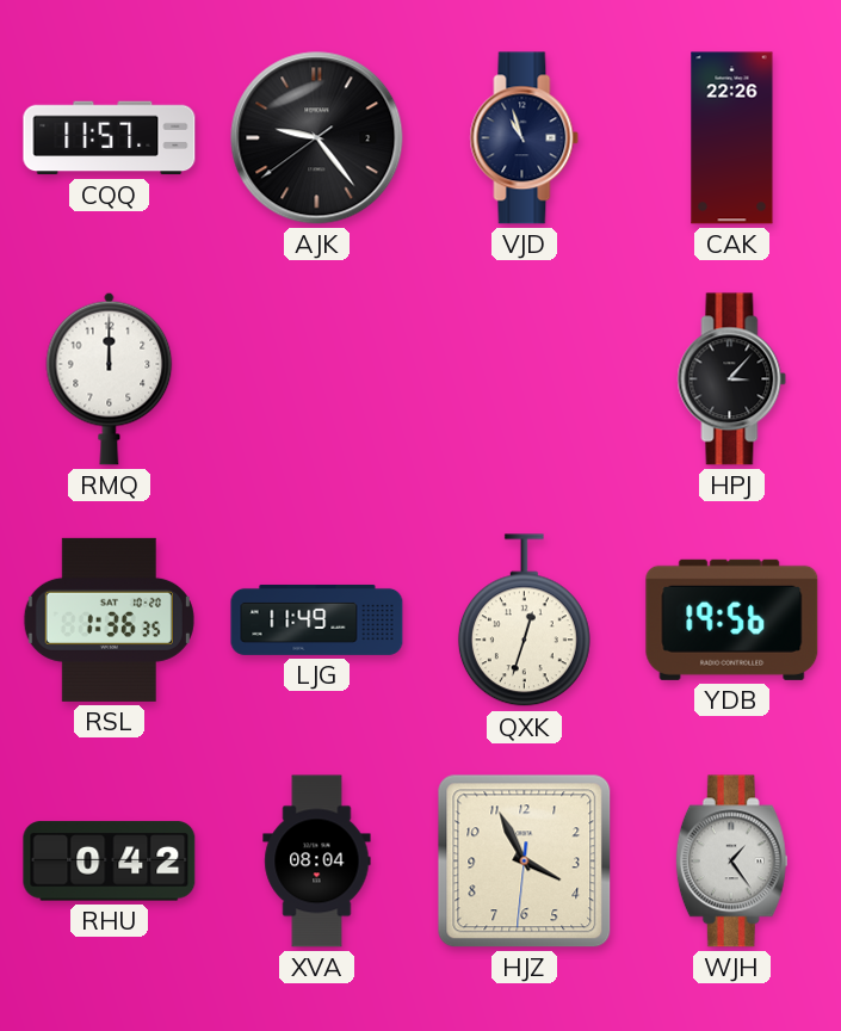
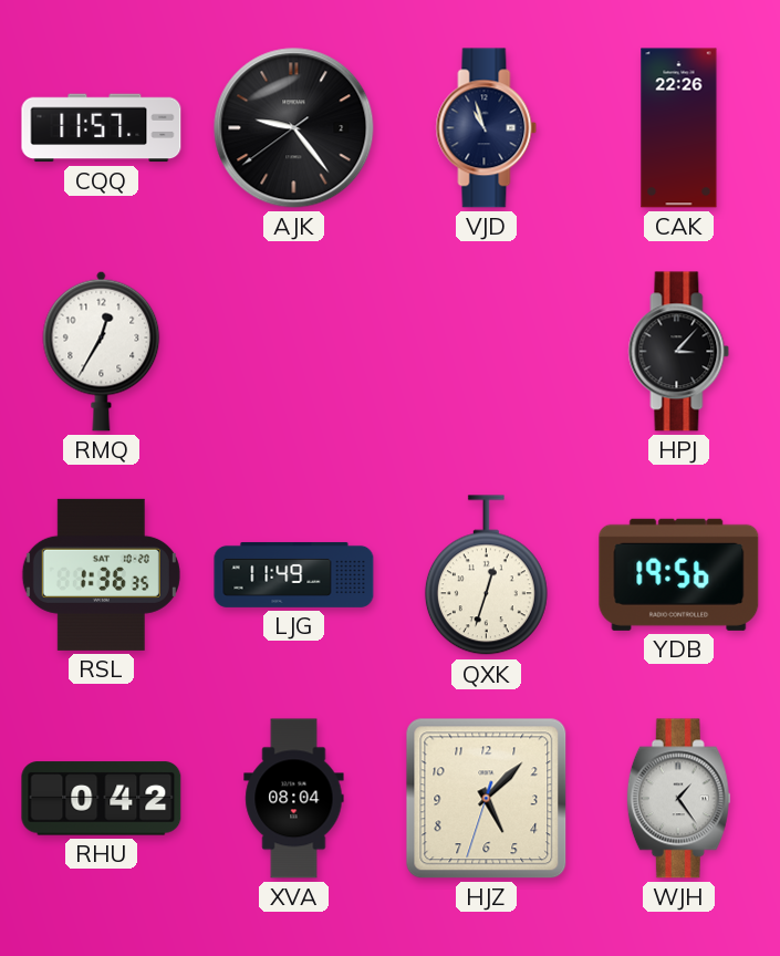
RMQ: 12:00 -> 12:35
HJZ: 3:55 -> 5:07
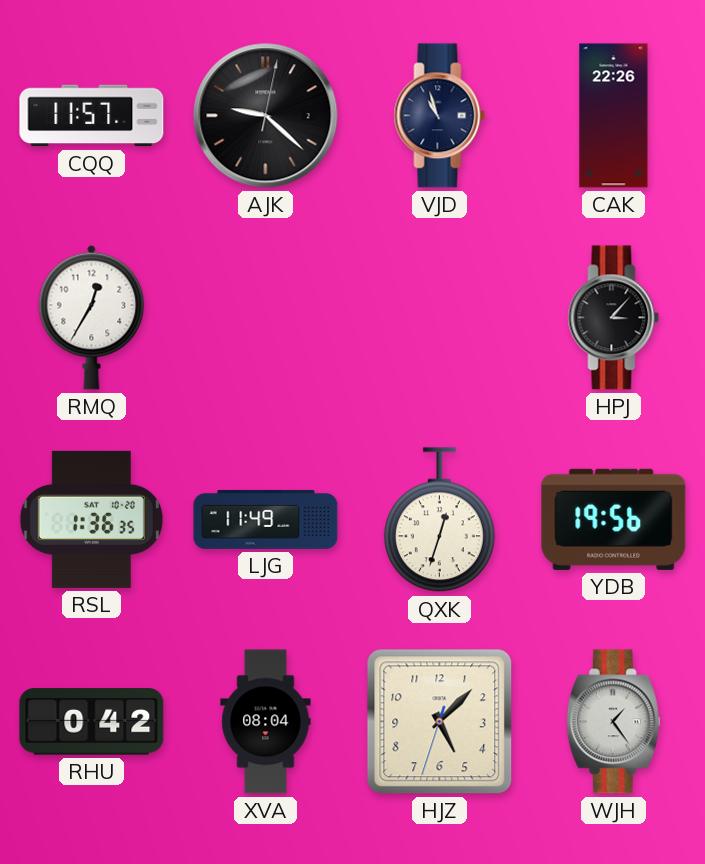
AJK: 9:23 -> 9:22
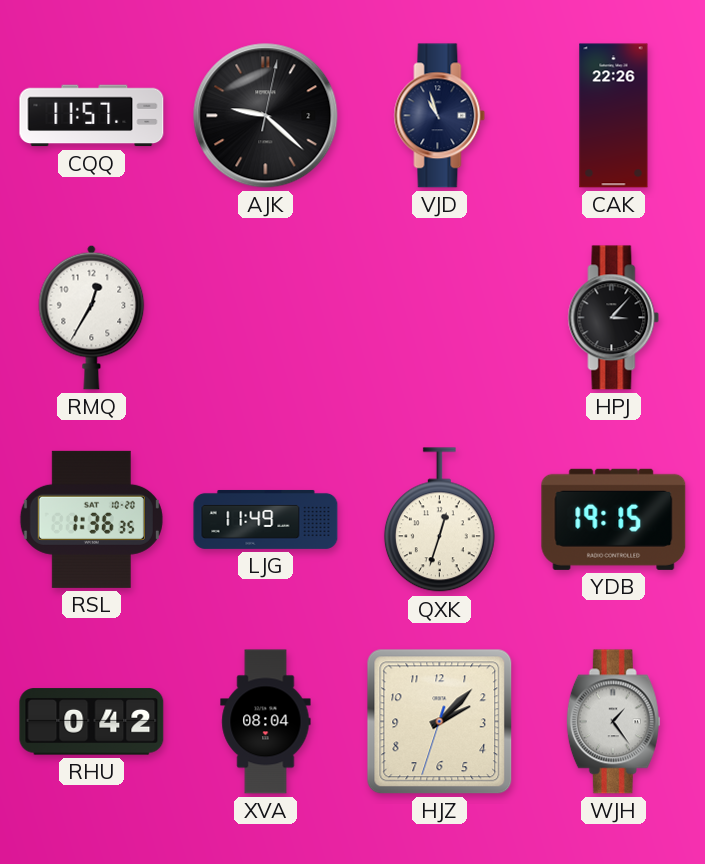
YDB: 19:56 -> 19:15
HJZ: 5:07 -> 2:07
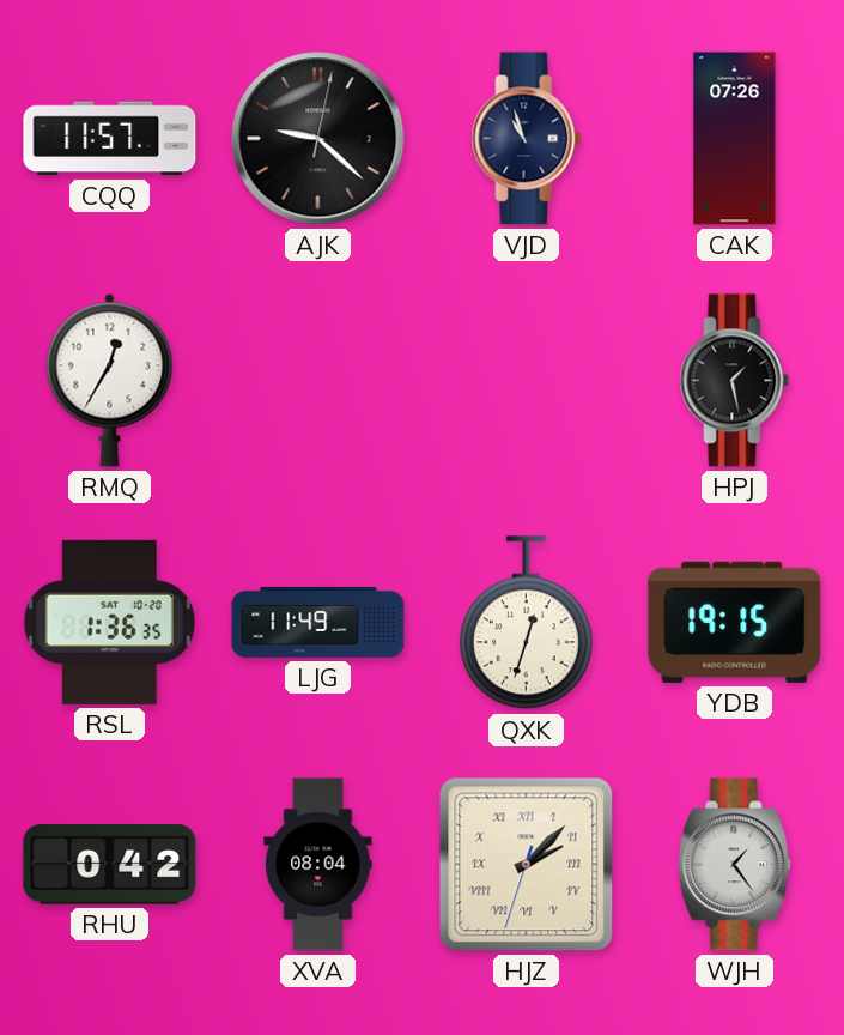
CAK: 22:26 -> 07:26
HPJ: 3:07 -> 1:28
HJZ numerals: Arabic -> Roman
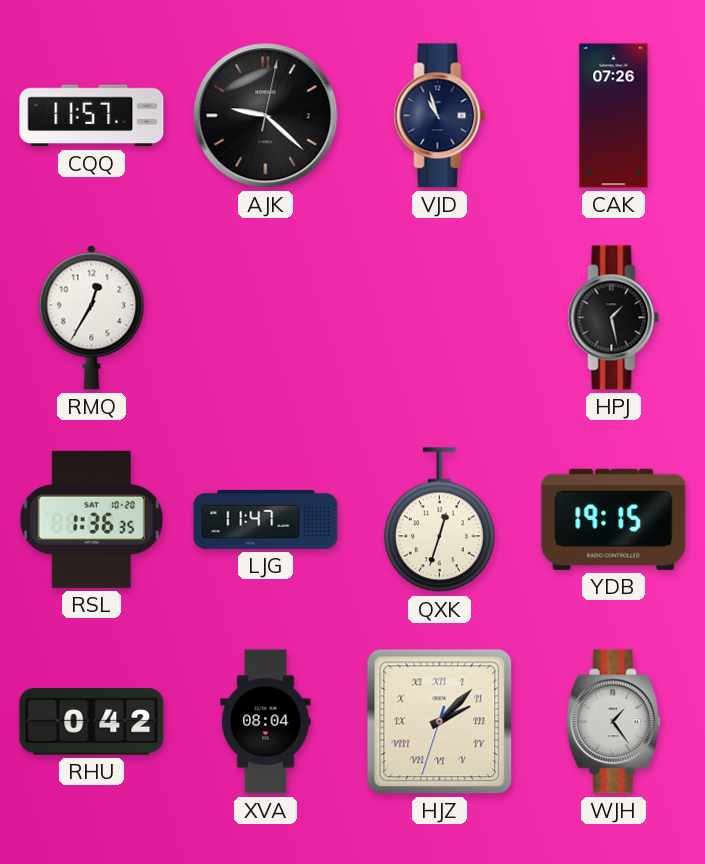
LJG: 11:49 -> 11:47
